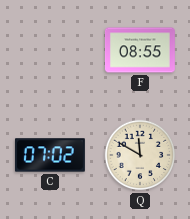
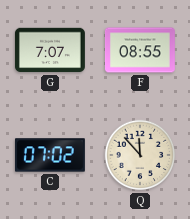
G: none -> 7:07
Q: 11:50 -> 11:53
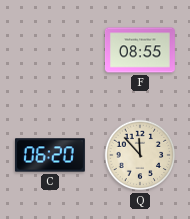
G: 7:07 -> none
C: 07:02 -> 06:20
